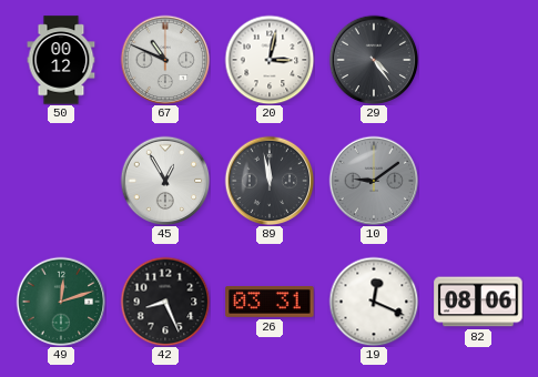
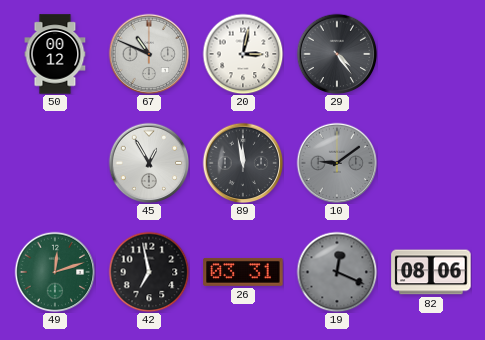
42: 8:26 -> 6:58
19 dial: white -> grey
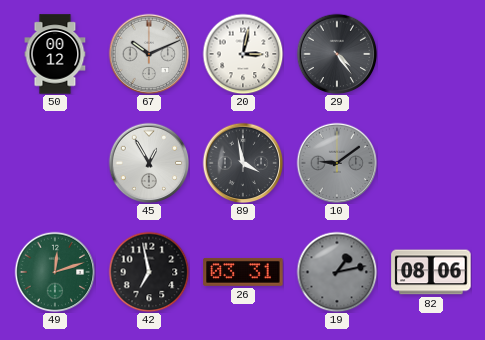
67: 10:49 -> 10:11
89: 11:58 -> 3:58
19: 12:19 -> 1:13
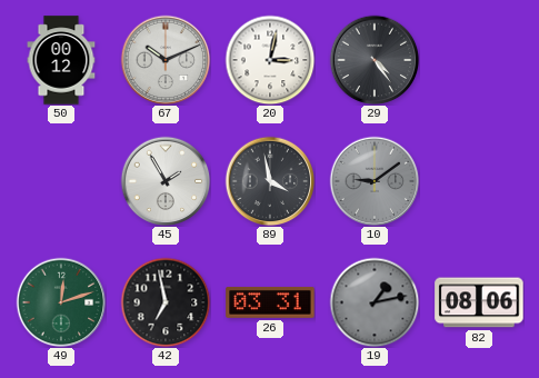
45: 12:55 -> 1:55
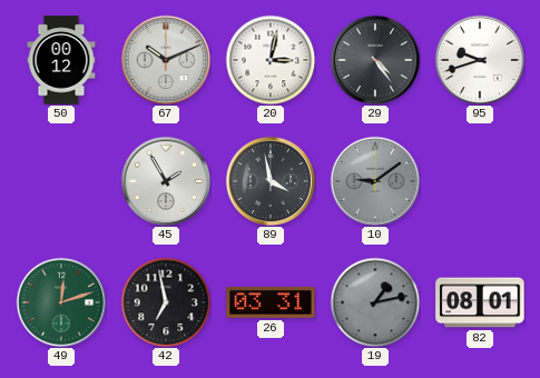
95: none -> 9:42
82: 08:06 -> 08:01
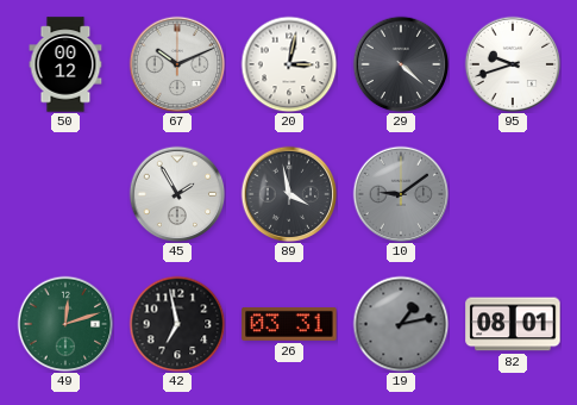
29: 4:24 -> 4:22
